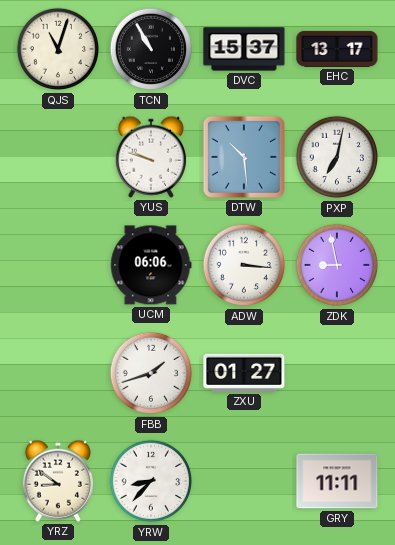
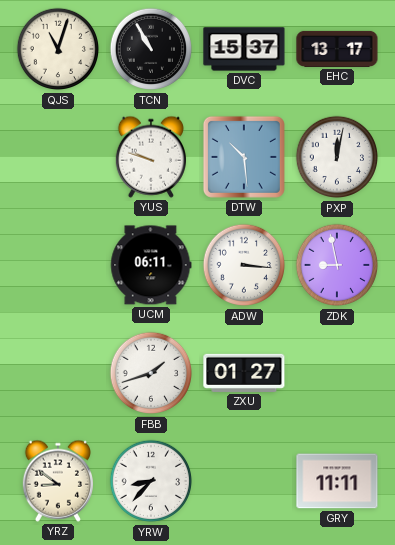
PXP: 7:02 -> 12:02
UCM: 06:06 -> 06:11
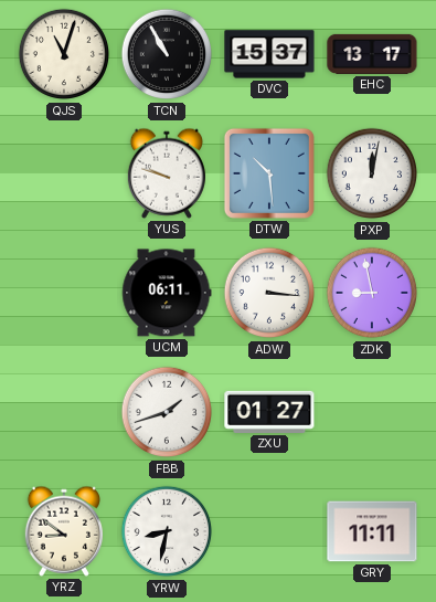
YRW: 8:37 -> 8:32
